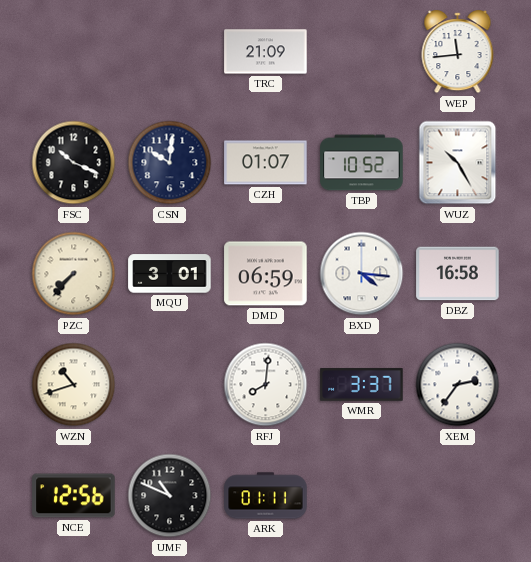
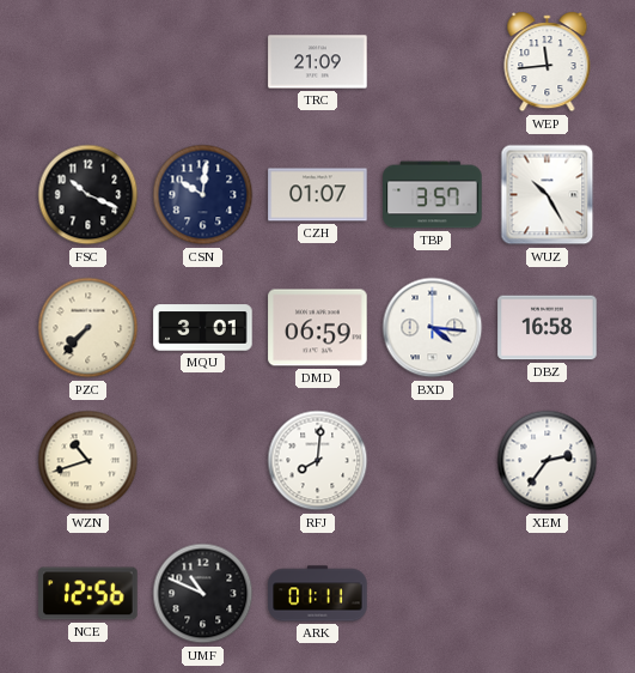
TBP: 10:52 -> 3:57
WMR: 3:37 -> none
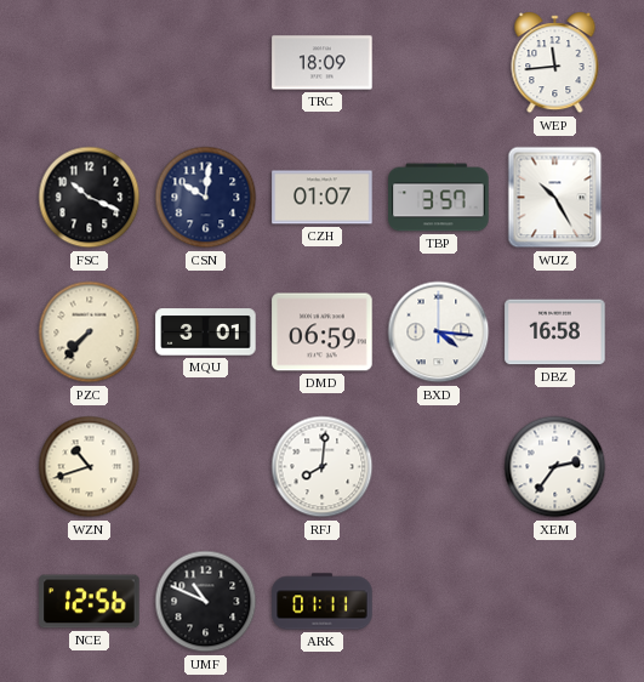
TRC: 21:09 -> 18:09
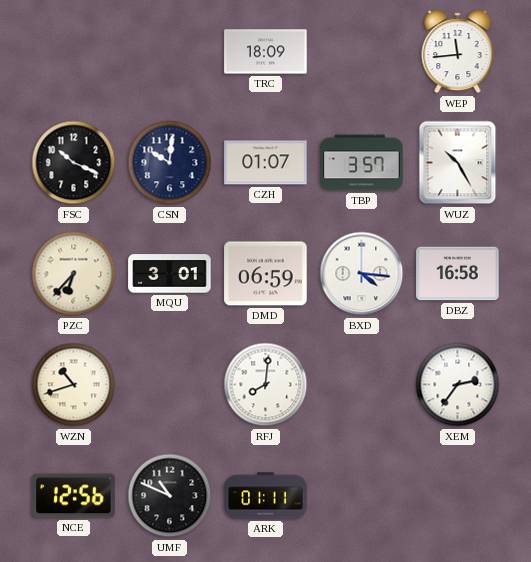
PZC: 7:37 -> 6:37
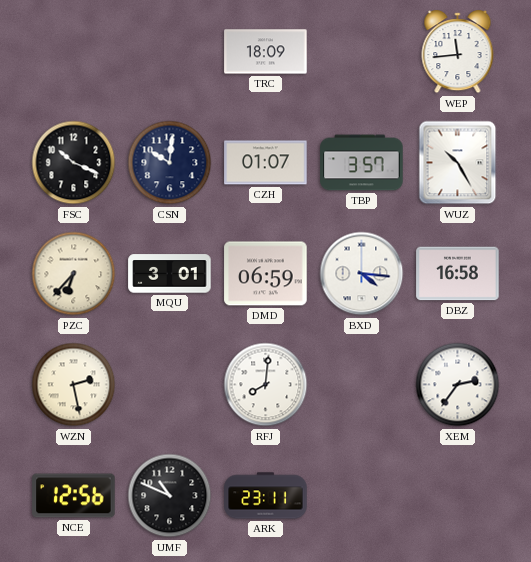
WZN: 10:42 -> 2:28
ARK: 01:11 -> 23:11
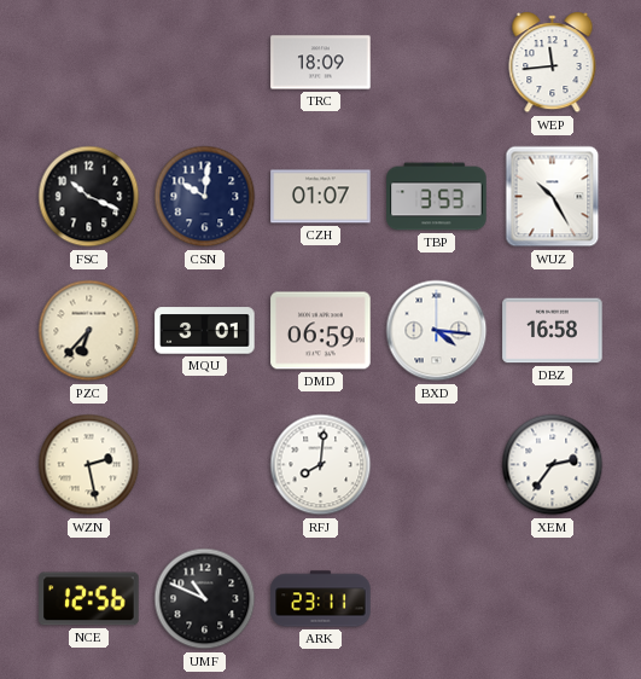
TBP: 3:57 -> 3:53
